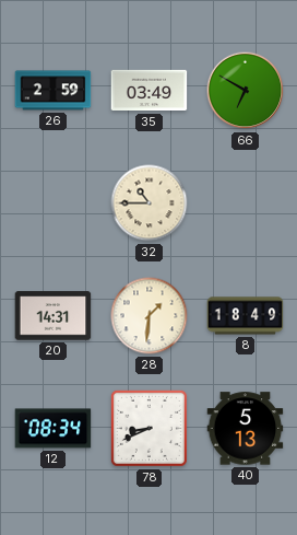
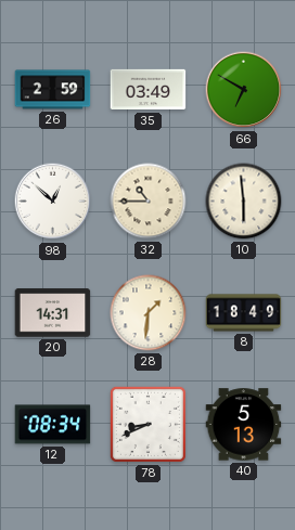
98: none -> 12:52
10: none -> 5:59
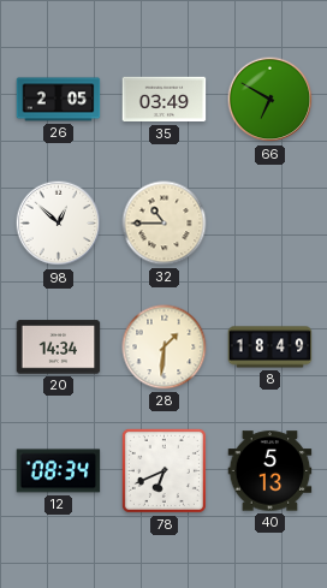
26: 2:59 -> 2:05
10: 5:59 -> none
20: 14:31 -> 14:34
78: 8:41 -> 6:41
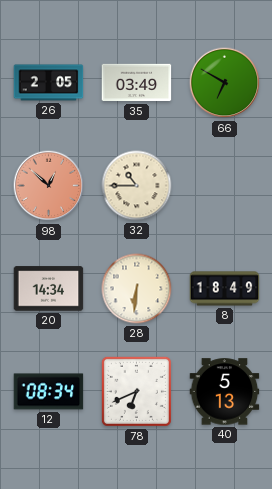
98 dial: white -> salmon
28: 1:31 -> 6:31
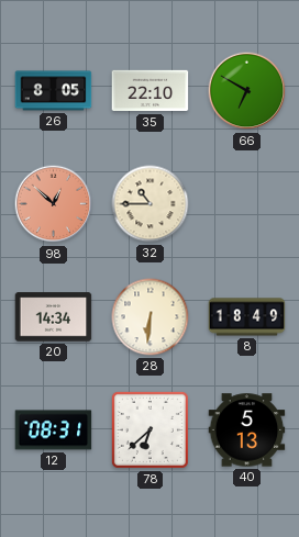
26: 2:05 -> 8:05
35: 03:49 -> 22:10
12: 08:34 -> 08:31
78: 6:41 -> 6:38
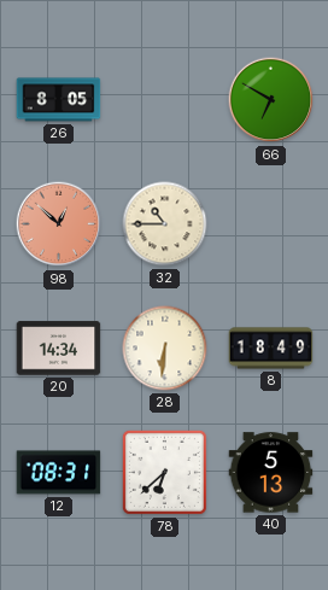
35: 22:10 -> none
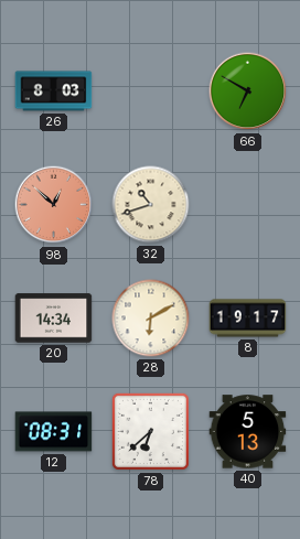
26: 8:05 -> 8:03
32: 10:45 -> 10:42
28: 6:31 -> 6:10
8: 18:49 -> 19:17
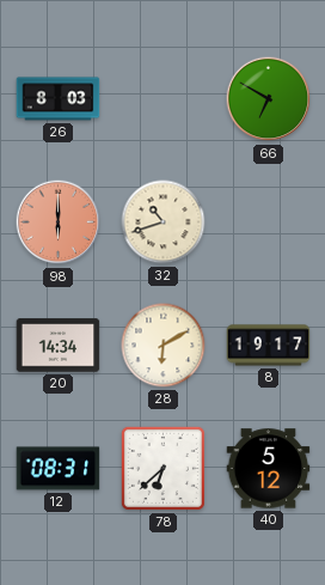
98: 12:52 -> 6:00
40: 5:13 -> 5:12
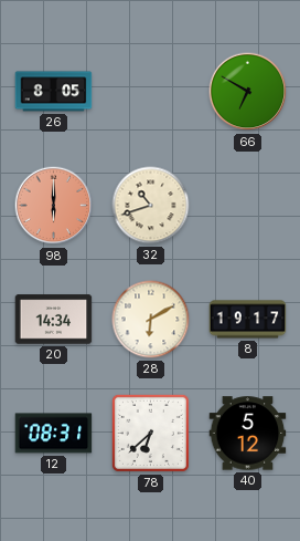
26: 8:03 -> 8:05
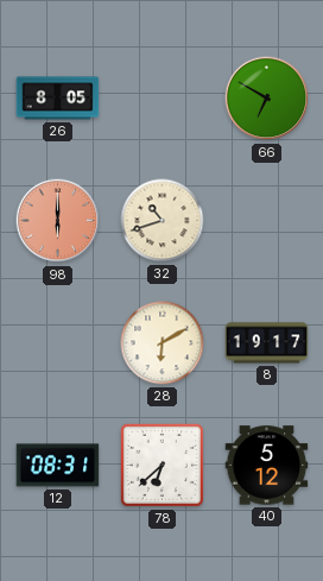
20: 14:34 -> none
